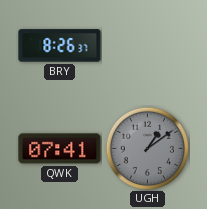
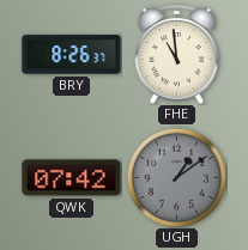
FHE: none -> 10:59
QWK: 07:41 -> 07:42
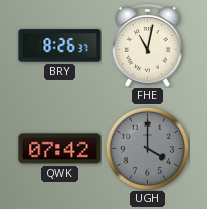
FHE: 10:59 -> 11:02
UGH: 1:09 -> 4:00
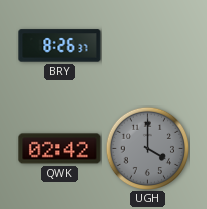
FHE: 11:02 -> none
QWK: 07:42 -> 02:42
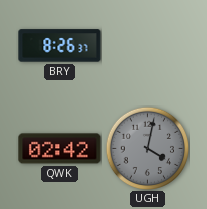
UGH: 4:00 -> 4:02
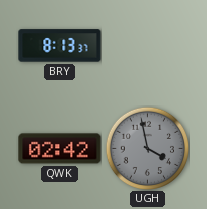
BRY: 8:26 -> 8:13
UGH: 4:02 -> 3:58
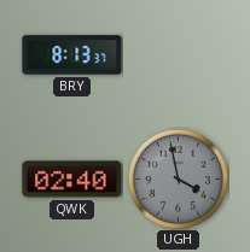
QWK: 02:42 -> 02:40
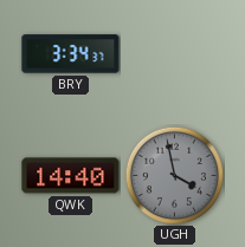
BRY: 8:13 -> 3:34
QWK: 02:40 -> 14:40
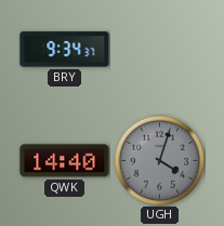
BRY: 3:34 -> 9:34
UGH: 3:58 -> 4:03
